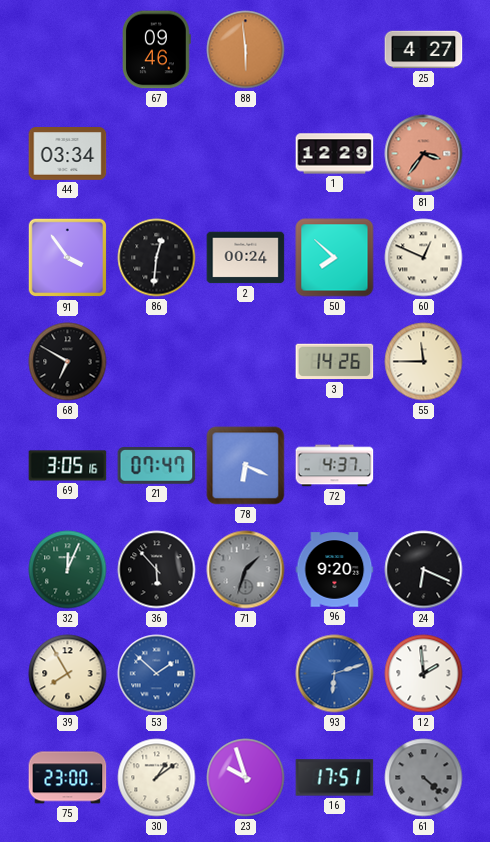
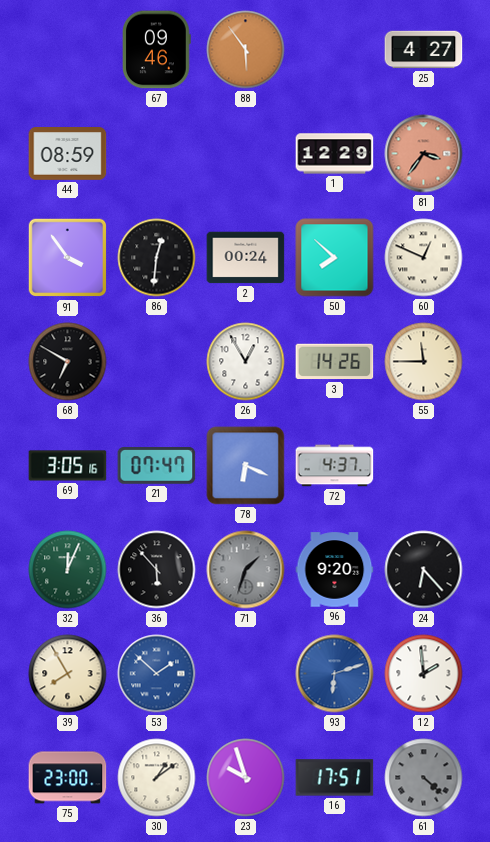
88: 5:59 -> 5:54
44: 03:34 -> 08:59
26: none -> 12:55
24: 6:19 -> 6:23
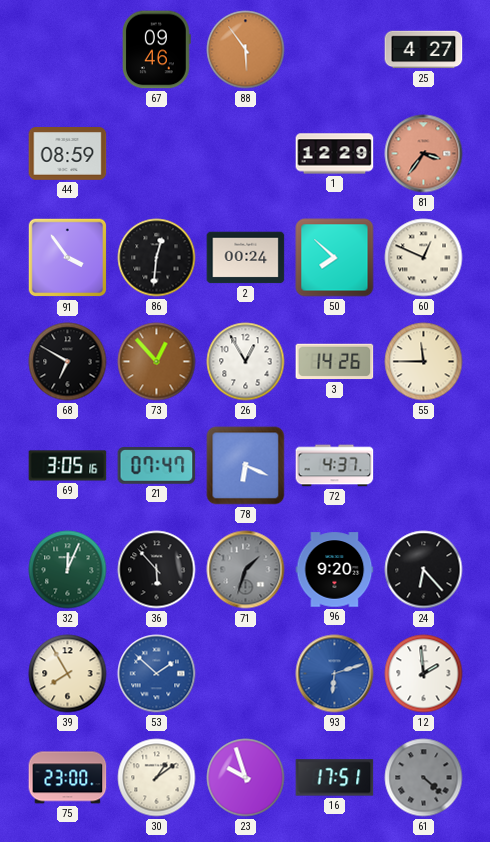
73: none -> 12:53
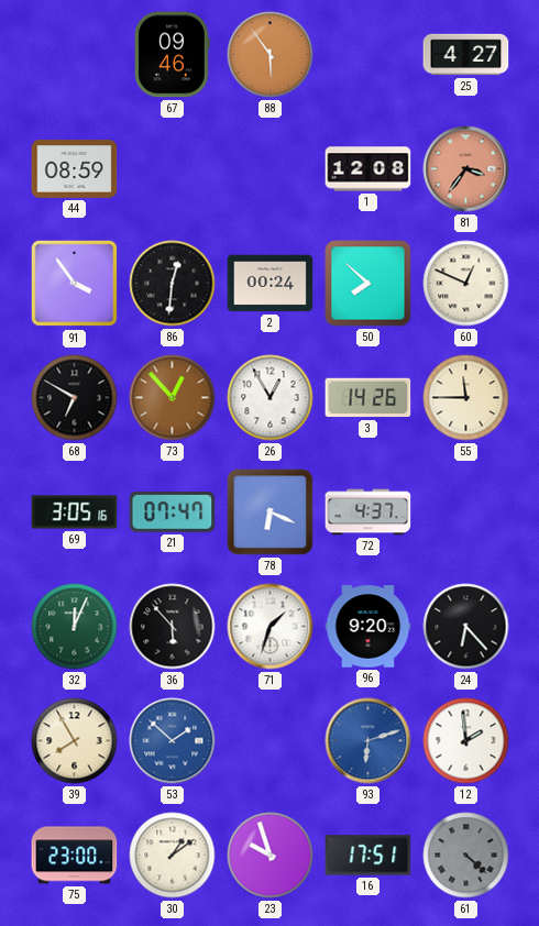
1: 12:29 -> 12:08
71 dial: grey -> white
